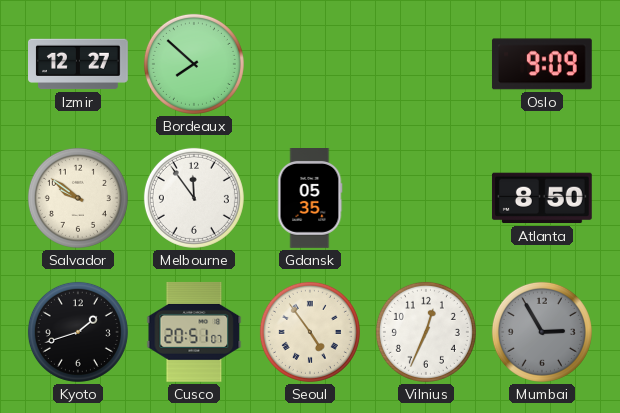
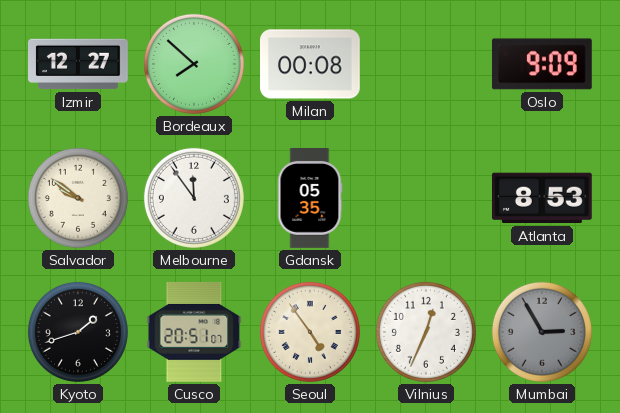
Milan: none -> 00:08
Atlanta: 8:50 -> 8:53
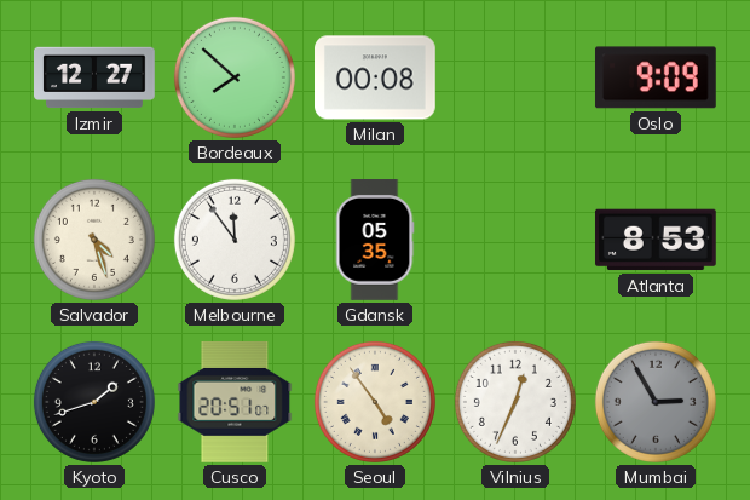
Salvador: 9:51 -> 4:27
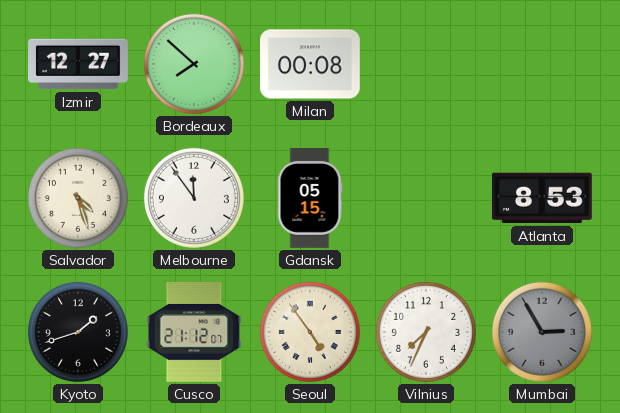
Oslo: 9:09 -> none
Gdansk: 05:35 -> 05:15
Cusco: 20:51 -> 21:12
Vilnius: 12:34 -> 7:34
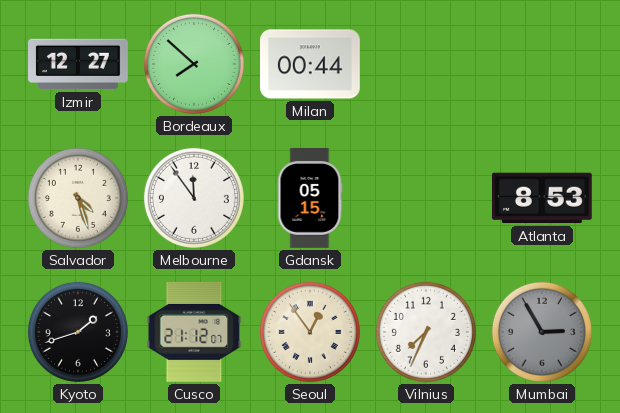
Milan: 00:08 -> 00:44
Seoul: 4:54 -> 12:54
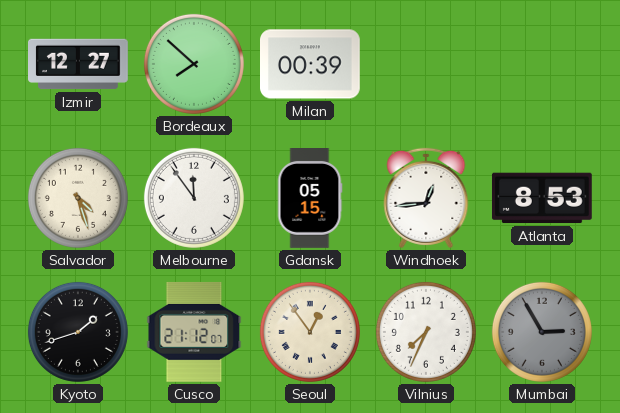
Milan: 00:44 -> 00:39
Windhoek: none -> 12:44
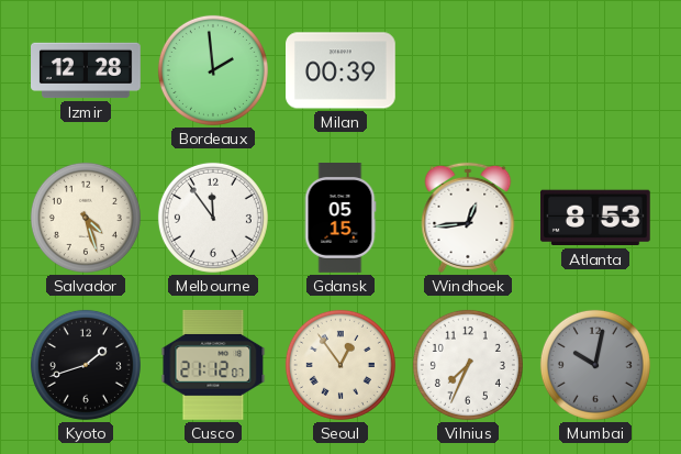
Izmir: 12:27 -> 12:28
Bordeaux: 7:52 -> 1:59
Mumbai: 2:55 -> 10:02
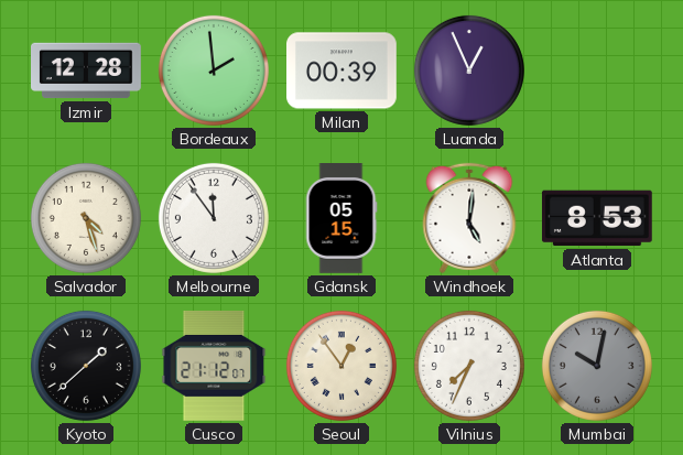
Luanda: none -> 12:56
Windhoek: 12:44 -> 5:01
Kyoto: 1:42 -> 1:38
